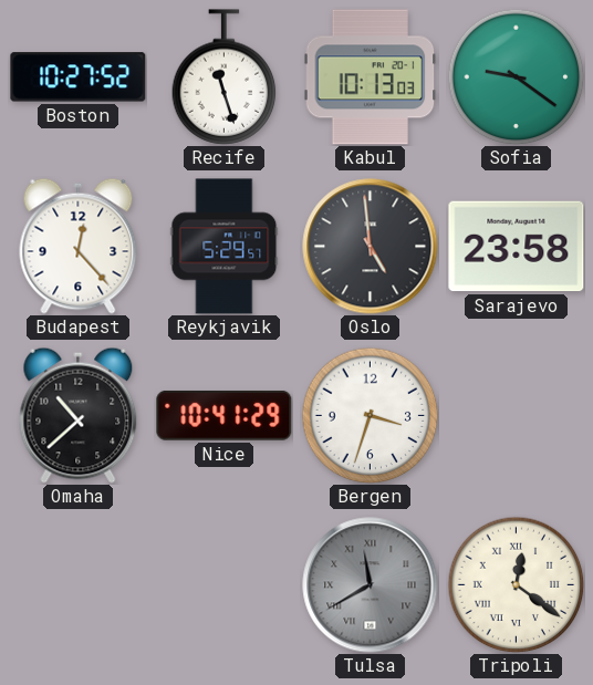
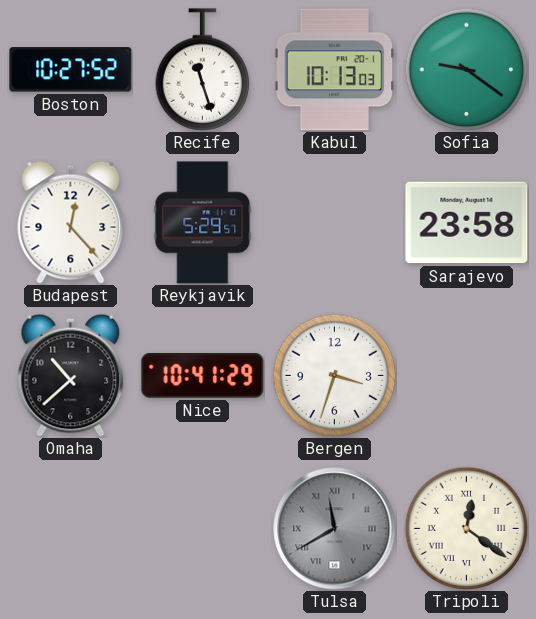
Oslo: 4:59 -> none
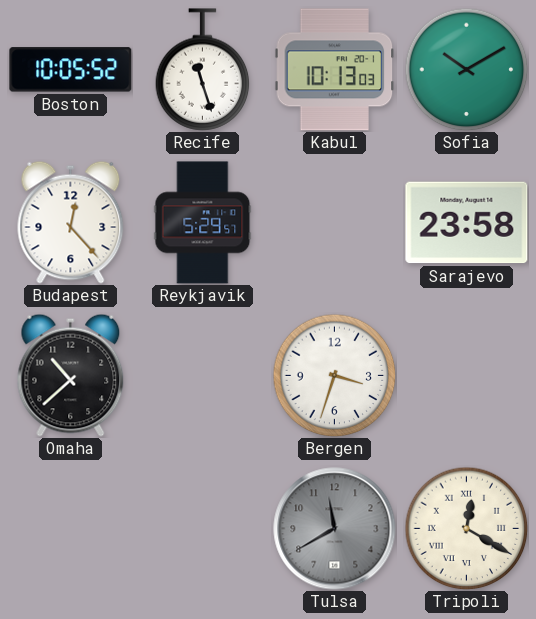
Boston: 10:27 -> 10:05
Sofia: 9:21 -> 10:10
Nice: 10:41 -> none
Tulsa numerals: Roman -> Arabic
Tripoli: 12:21 -> 12:20
